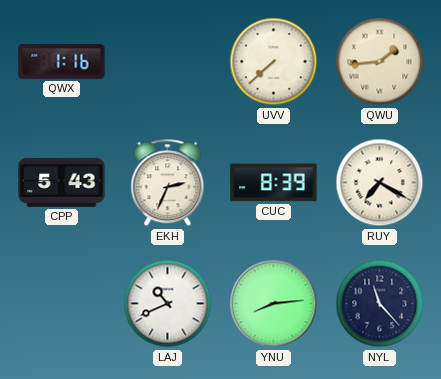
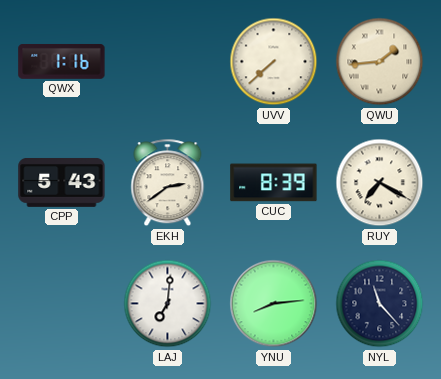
EKH: 2:34 -> 2:39
LAJ: 10:41 -> 7:01
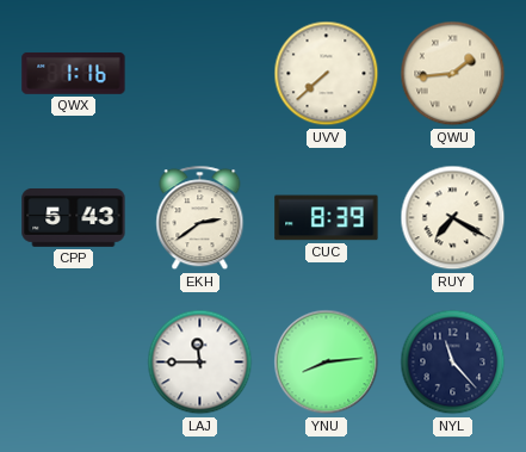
LAJ: 7:01 -> 11:45
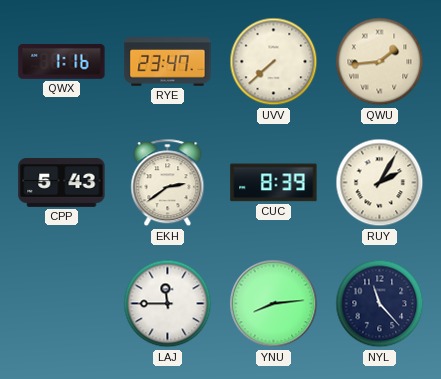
RYE: none -> 23:47
RUY: 7:20 -> 2:05
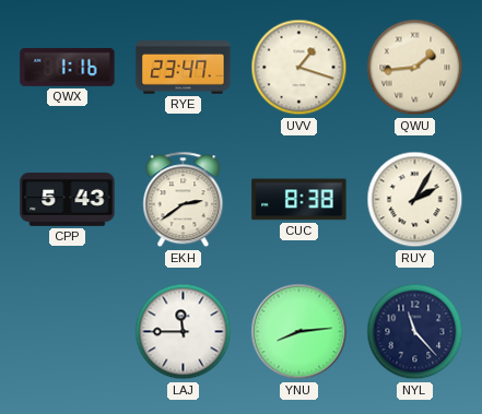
UVV: 7:38 -> 1:18
CUC: 8:39 -> 8:38
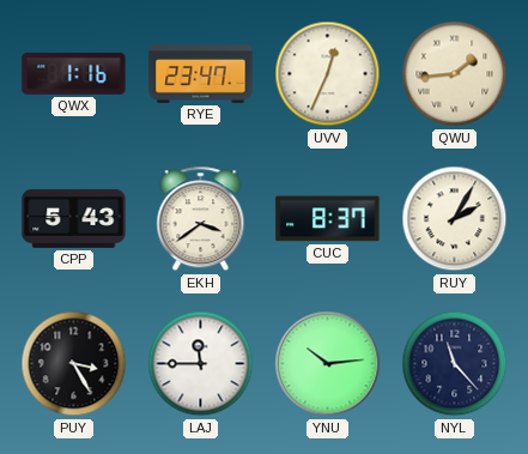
UVV: 1:18 -> 12:34
EKH: 2:39 -> 3:39
CUC: 8:38 -> 8:37
PUY: none -> 3:25
YNU: 8:14 -> 10:14
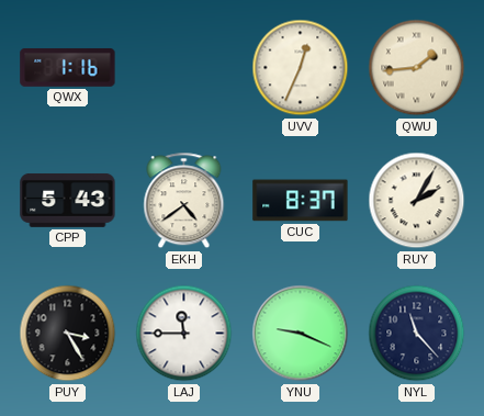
RYE: 23:47 -> none
EKH: 3:39 -> 4:39
YNU: 10:14 -> 9:19
